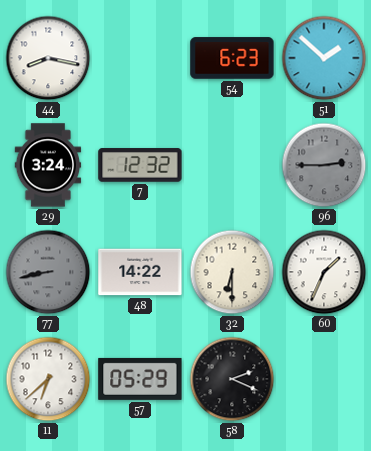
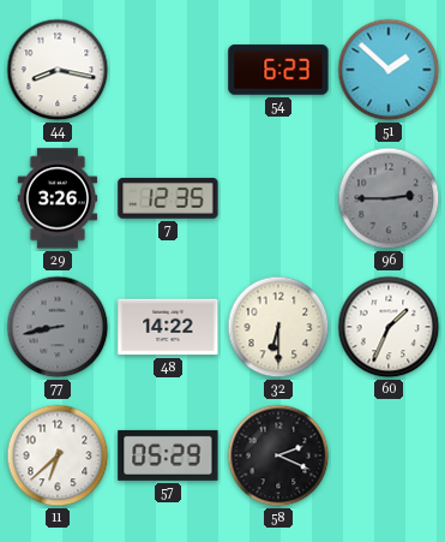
29: 3:24 -> 3:26
7: 12:32 -> 12:35
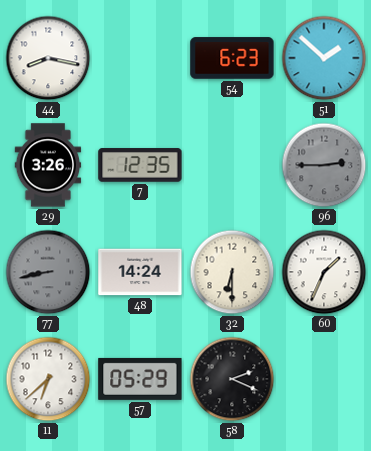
48: 14:22 -> 14:24
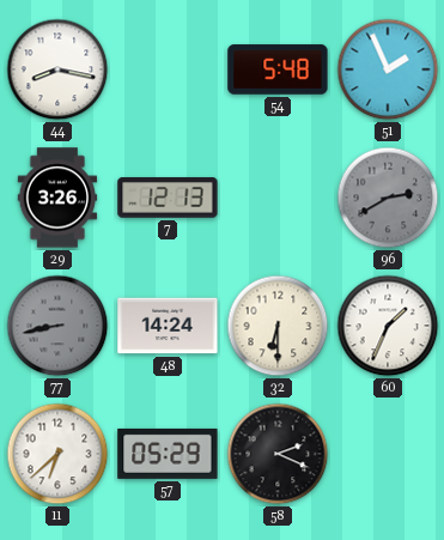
54: 6:23 -> 5:48
51: 1:52 -> 1:56
7: 12:35 -> 12:13
96: 2:45 -> 2:40
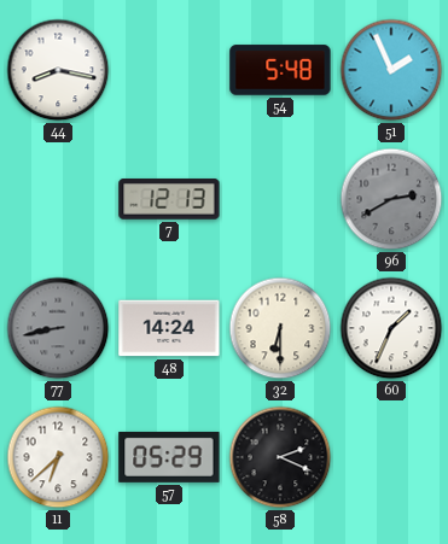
29: 3:26 -> none
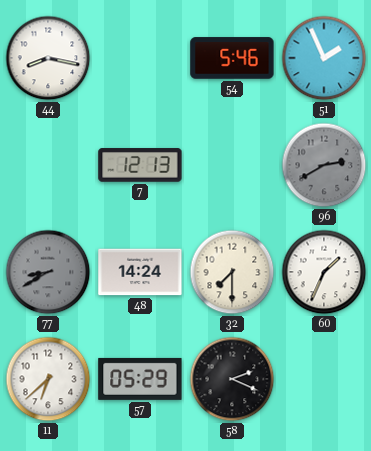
54: 5:48 -> 5:46
77: 8:43 -> 8:40
32: 6:30 -> 7:30
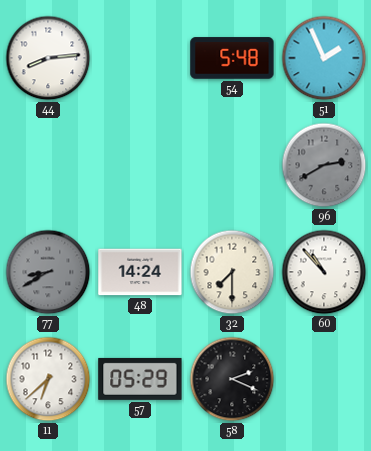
44: 8:17 -> 8:14
54: 5:46 -> 5:48
7: 12:13 -> none
60: 1:34 -> 10:53
